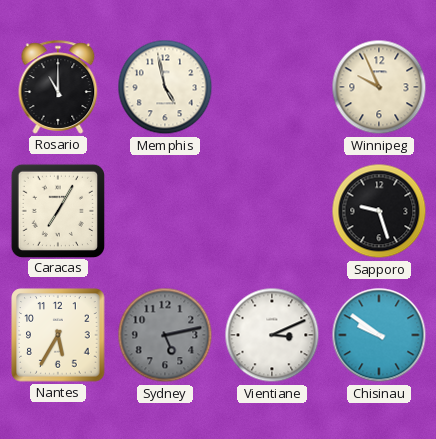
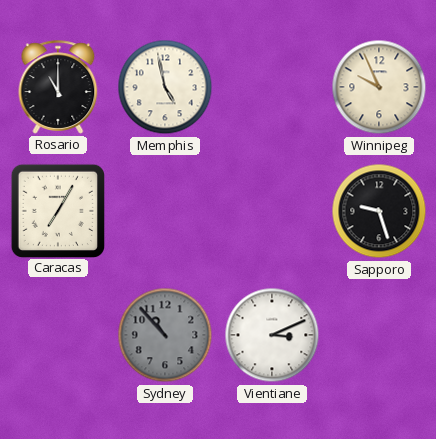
Nantes: 5:35 -> none
Sydney: 5:13 -> 10:53
Chisinau: 9:51 -> none
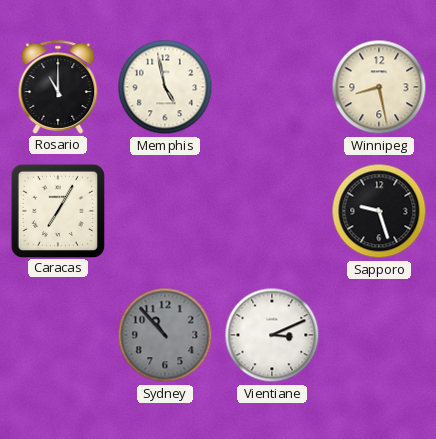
Winnipeg: 9:56 -> 8:28
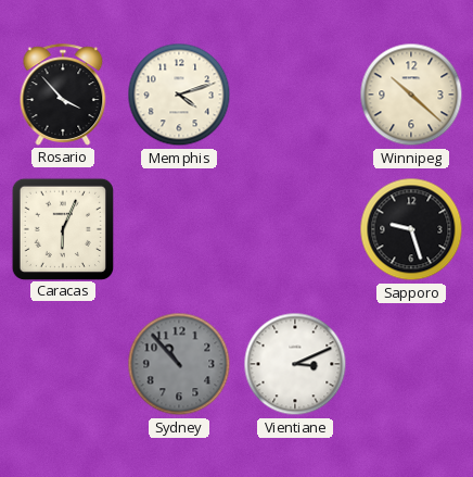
Rosario: 11:00 -> 3:53
Memphis: 4:58 -> 4:12
Winnipeg: 8:28 -> 10:22
Caracas: 7:05 -> 6:04
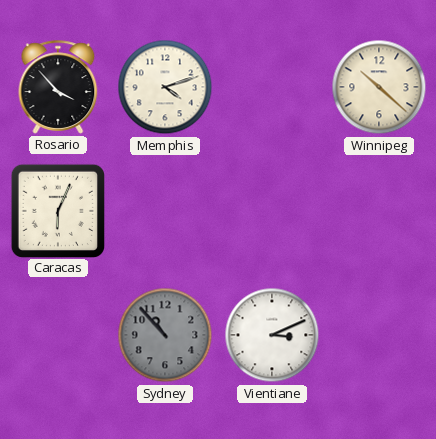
Sapporo: 9:27 -> none
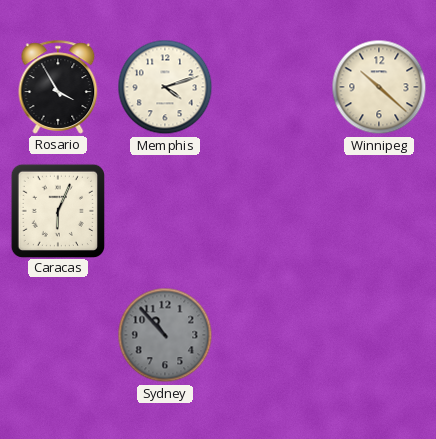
Rosario: 3:53 -> 3:55
Vientiane: 3:11 -> none
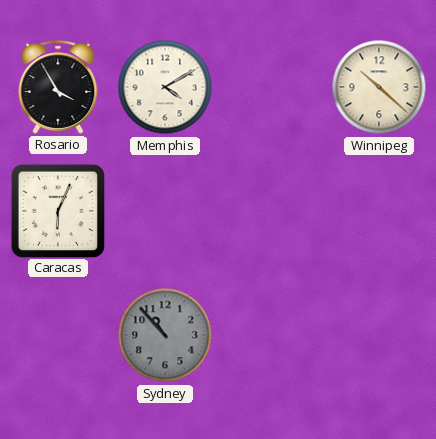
Memphis: 4:12 -> 4:10
